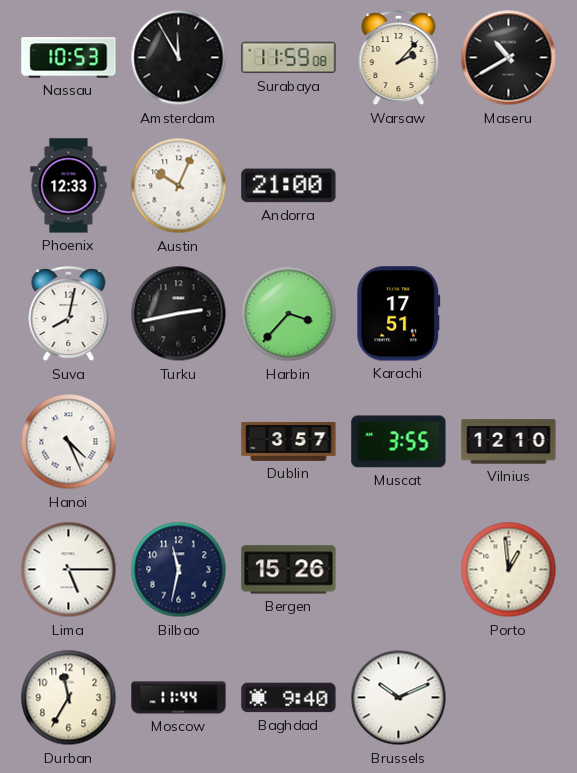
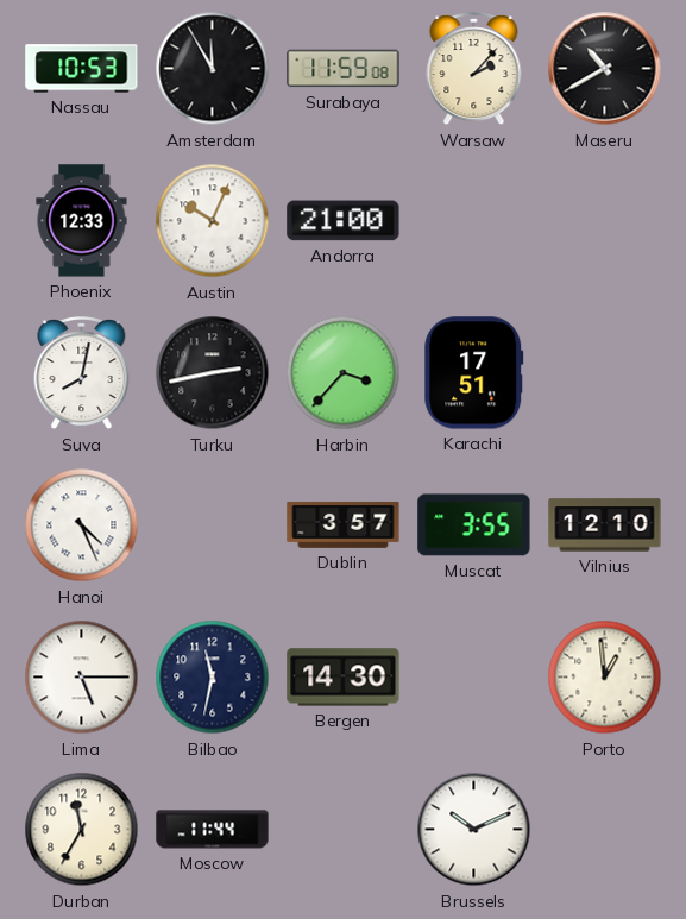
Bergen: 15:26 -> 14:30
Baghdad: 9:40 -> none
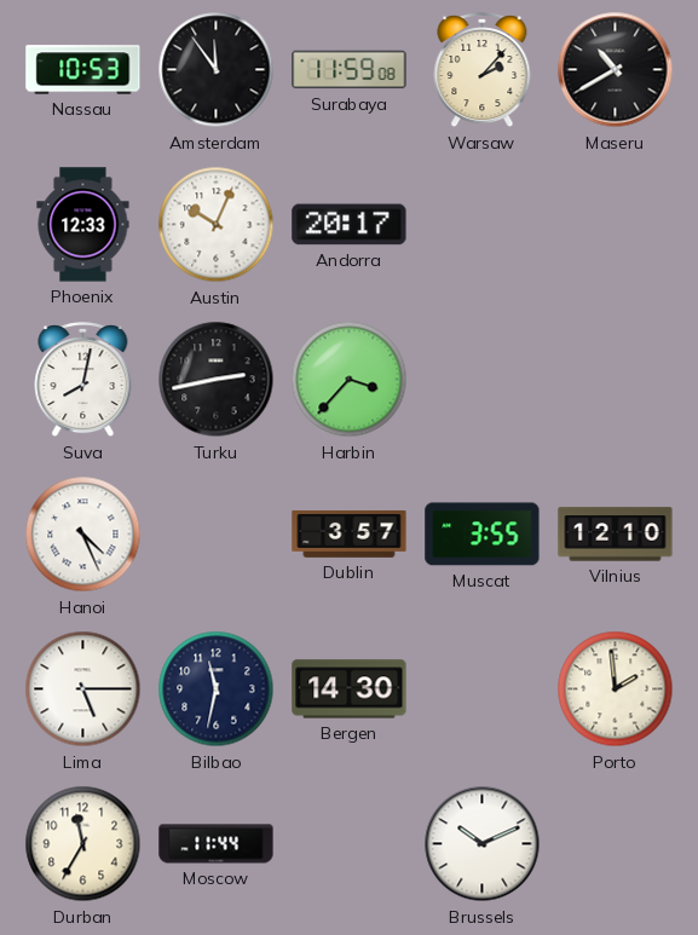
Amsterdam: 11:55 -> 11:54
Andorra: 21:00 -> 20:17
Karachi: 17:51 -> none
Porto: 12:59 -> 1:59
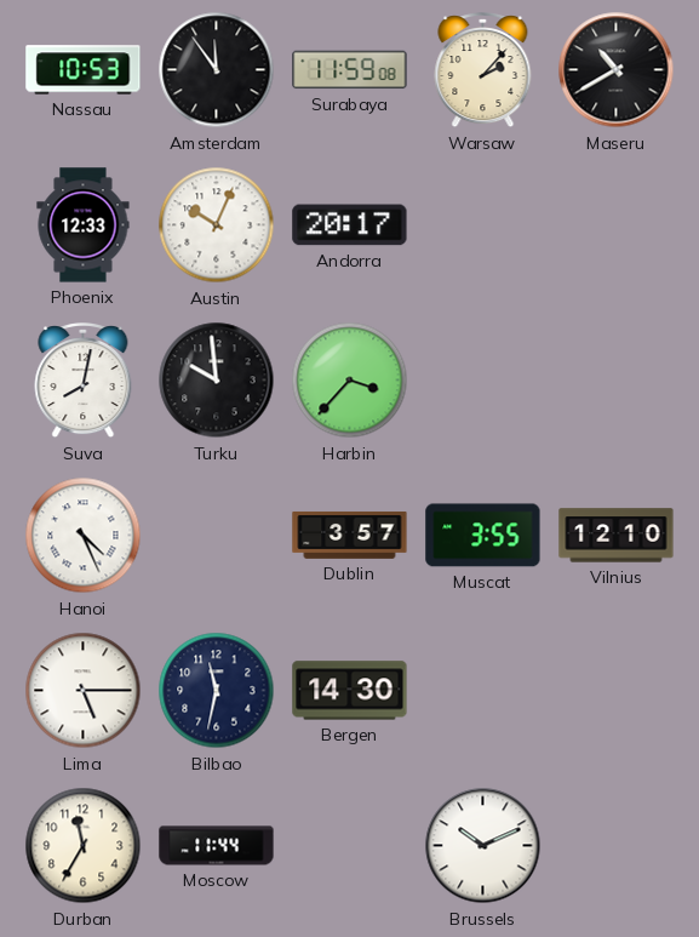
Turku: 2:43 -> 9:59
Porto: 1:59 -> none
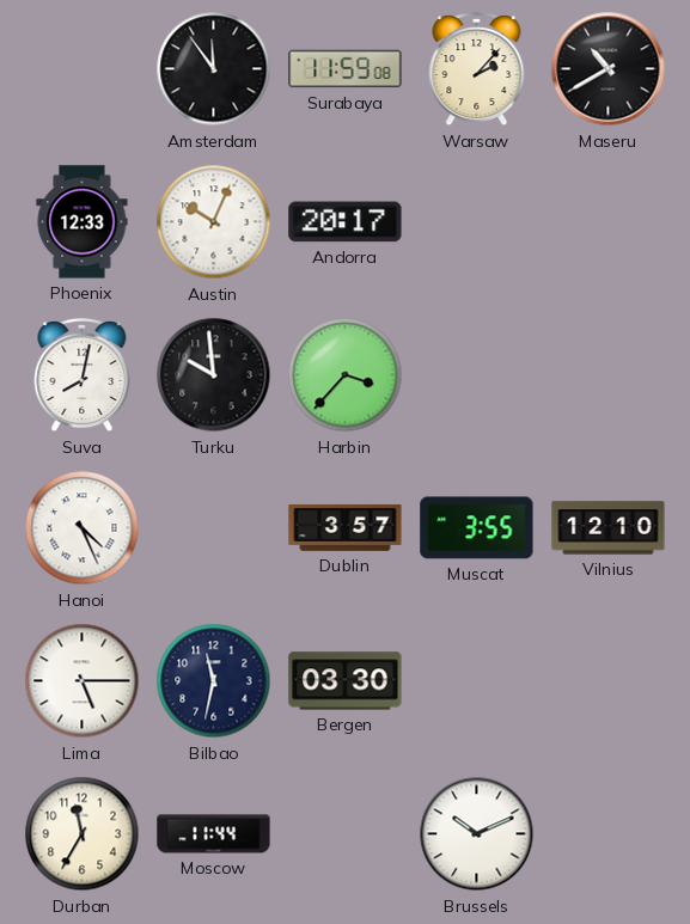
Nassau: 10:53 -> none
Bergen: 14:30 -> 03:30
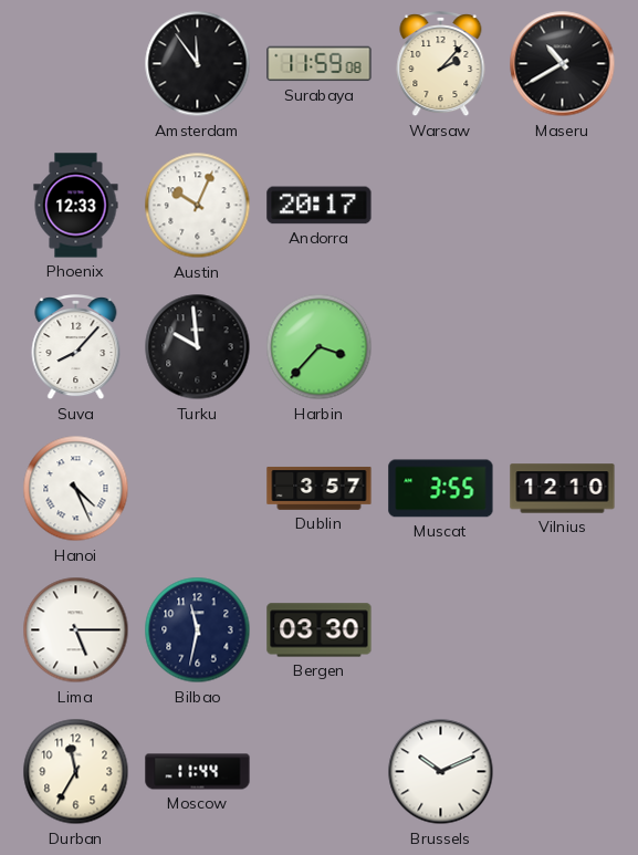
Suva: 8:02 -> 8:07
